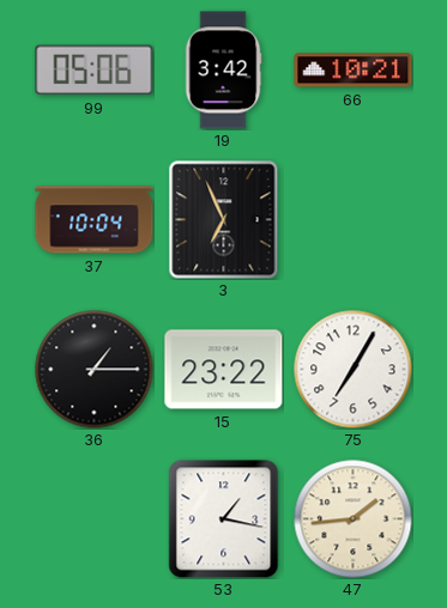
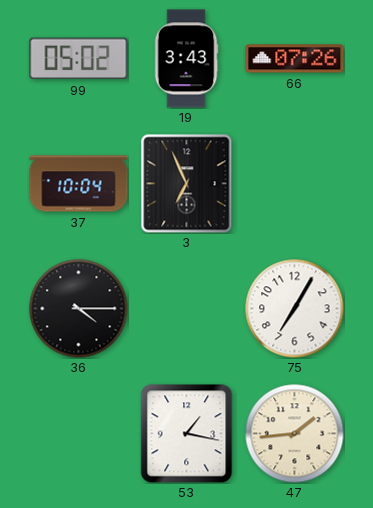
99: 05:06 -> 05:02
19: 3:42 -> 3:43
66: 10:21 -> 07:26
36: 1:15 -> 4:15
15: 23:22 -> none
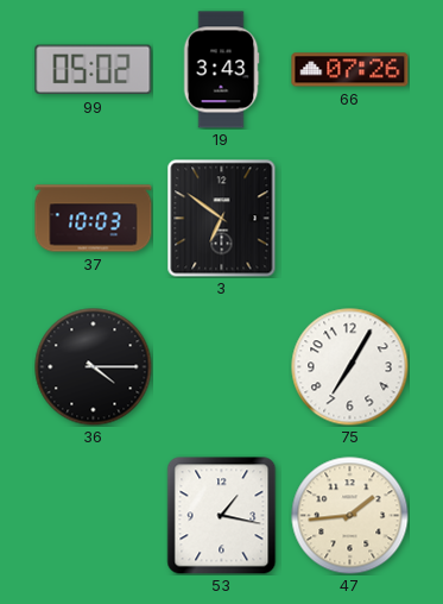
37: 10:04 -> 10:03
3: 6:56 -> 6:51
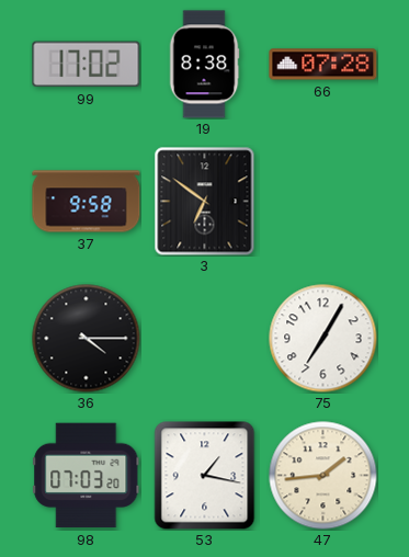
99: 05:02 -> 17:02
19: 3:43 -> 8:38
66: 07:26 -> 07:28
37: 10:03 -> 9:58
98: none -> 07:03
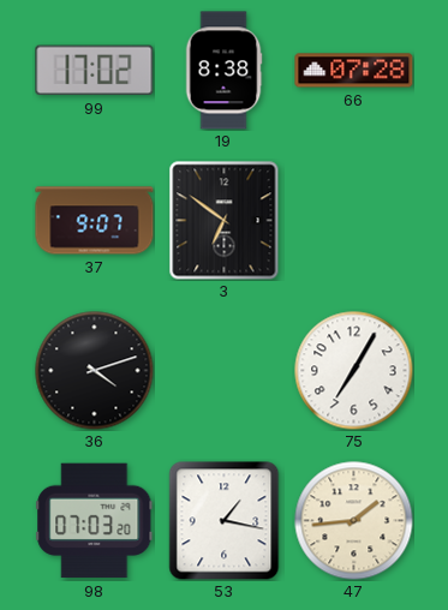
37: 9:58 -> 9:07
36: 4:15 -> 4:12
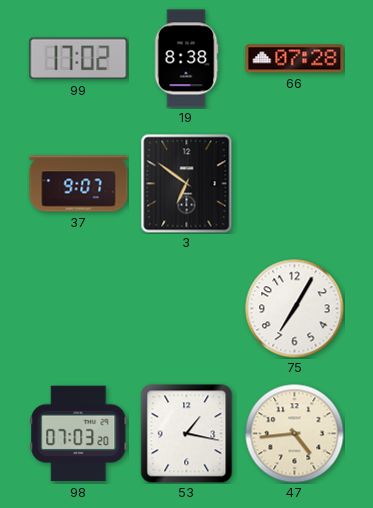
36: 4:12 -> none
47: 1:44 -> 4:44
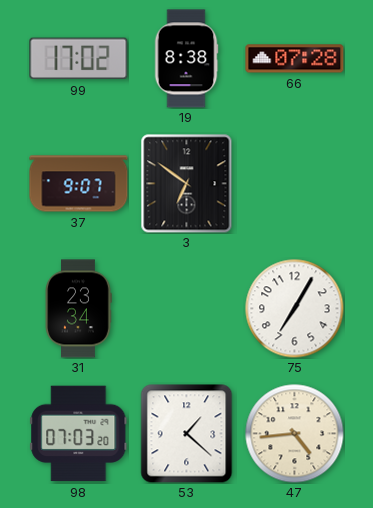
31: none -> 23:34
53: 1:17 -> 1:22
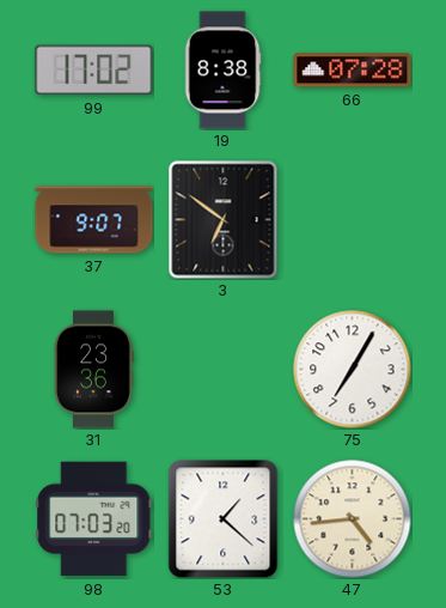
31: 23:34 -> 23:36
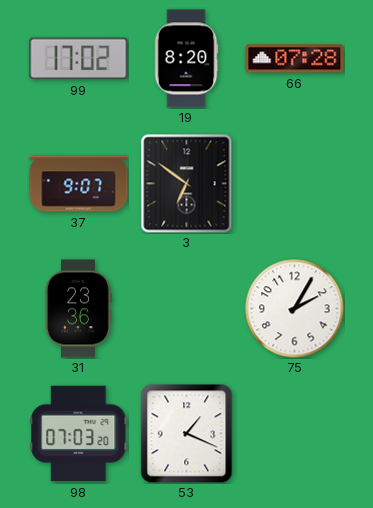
19: 8:38 -> 8:20
75: 7:05 -> 2:05
53: 1:22 -> 1:19
47: 4:44 -> none
